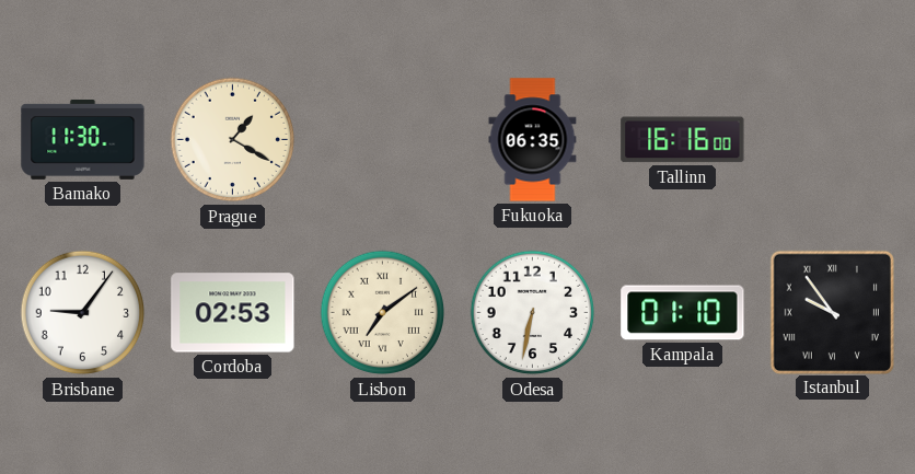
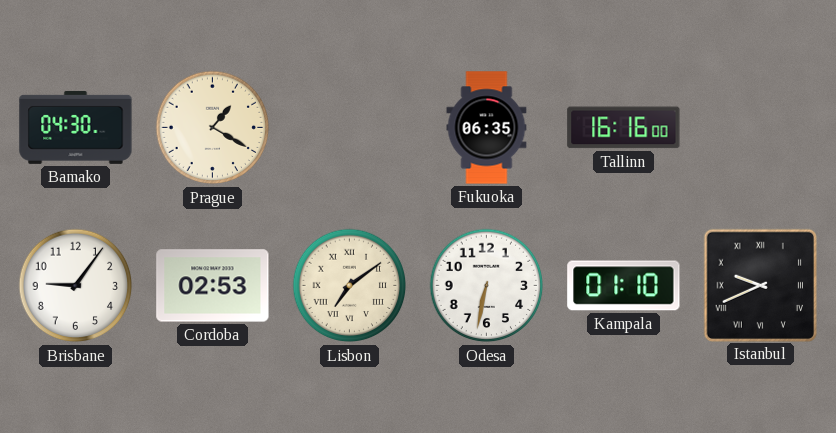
Bamako: 11:30 -> 04:30
Istanbul: 9:54 -> 9:41
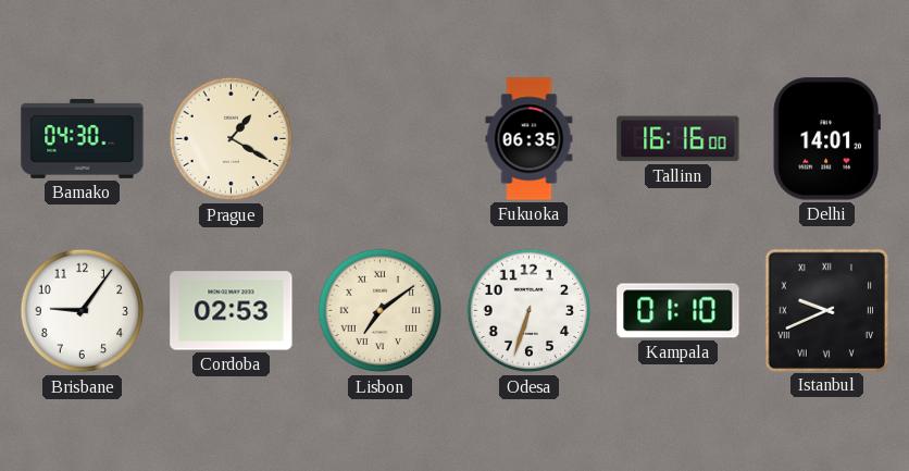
Delhi: none -> 14:01
Odesa: 6:32 -> 6:33
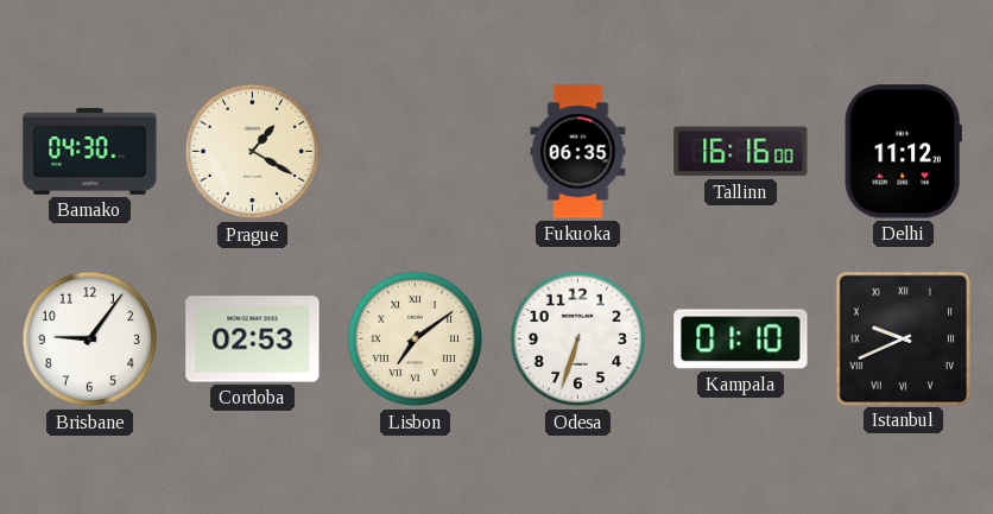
Delhi: 14:01 -> 11:12
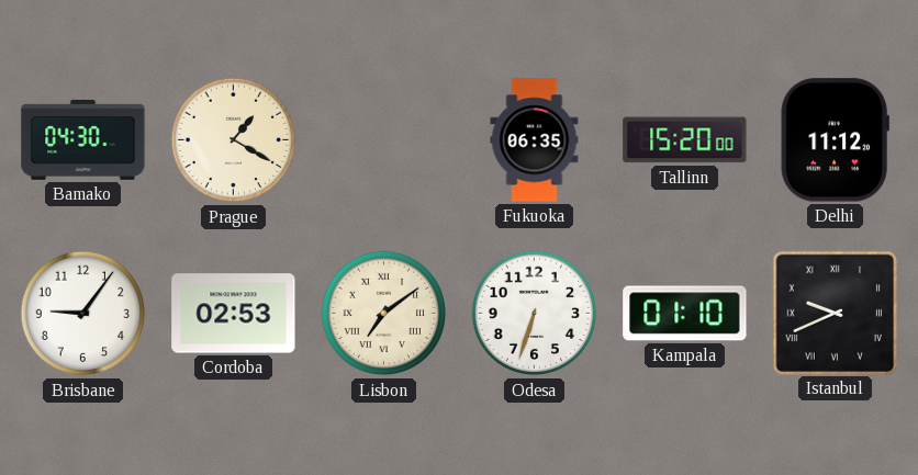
Tallinn: 16:16 -> 15:20
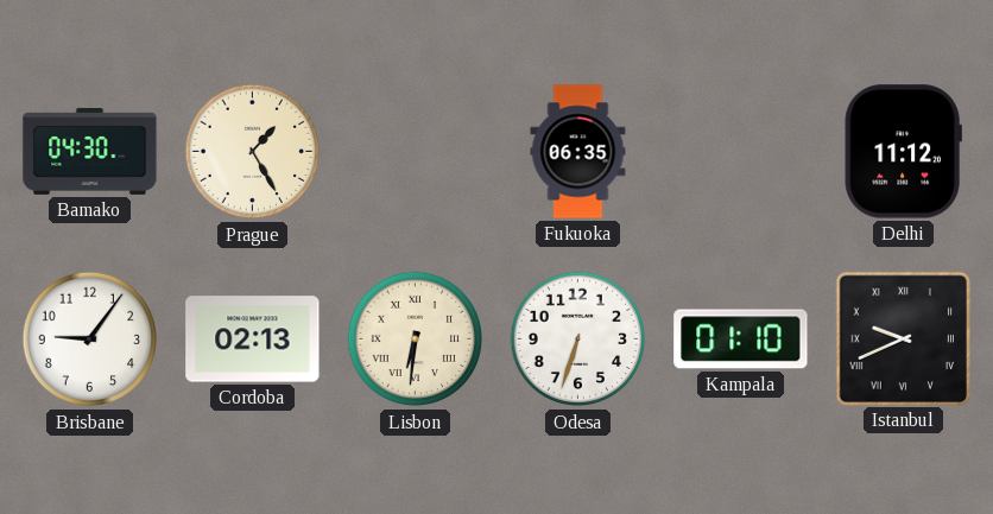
Prague: 1:20 -> 1:25
Tallinn: 15:20 -> none
Cordoba: 02:53 -> 02:13
Lisbon: 7:09 -> 6:31
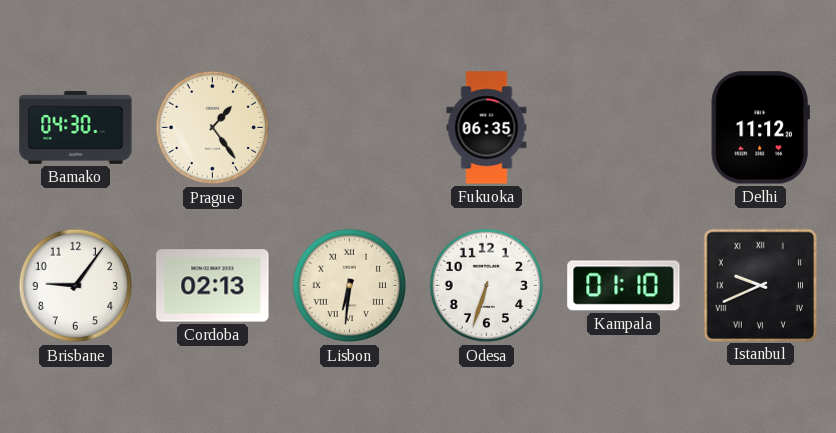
Prague: 1:25 -> 1:24
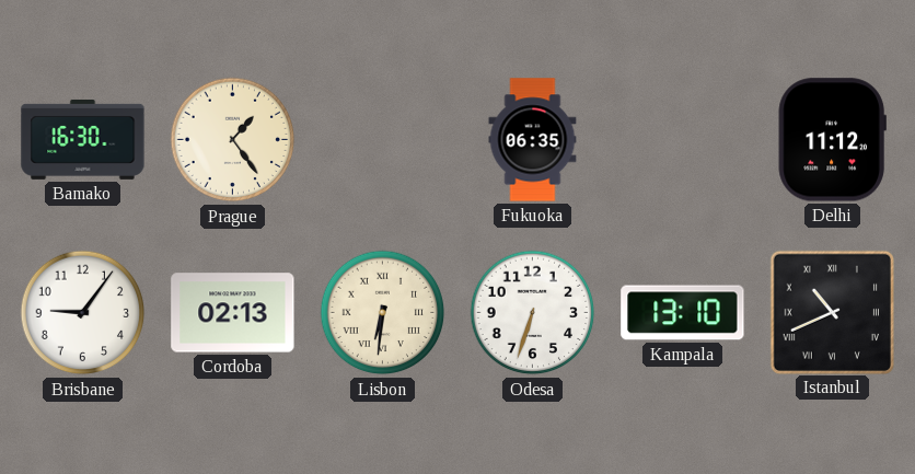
Bamako: 04:30 -> 16:30
Kampala: 01:10 -> 13:10
Istanbul: 9:41 -> 10:41
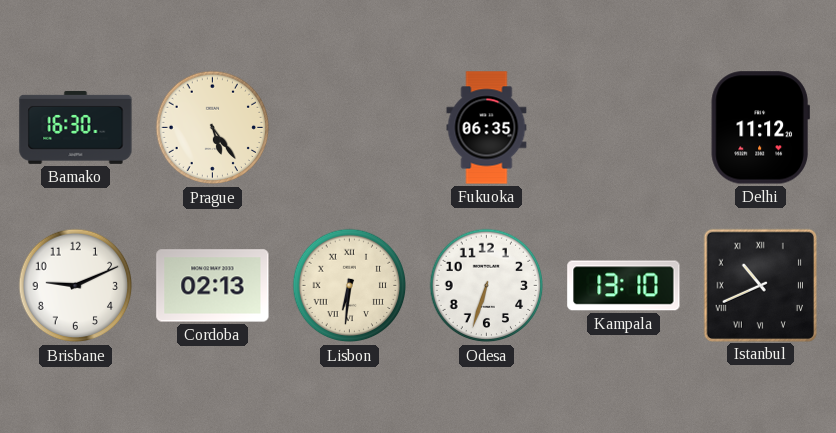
Prague: 1:24 -> 5:24
Brisbane: 9:06 -> 9:11
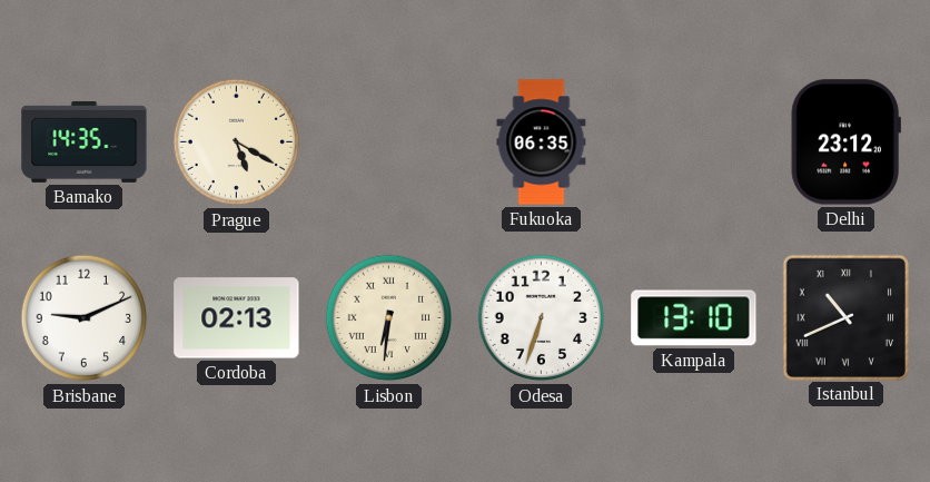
Bamako: 16:30 -> 14:35
Prague: 5:24 -> 5:20
Delhi: 11:12 -> 23:12
